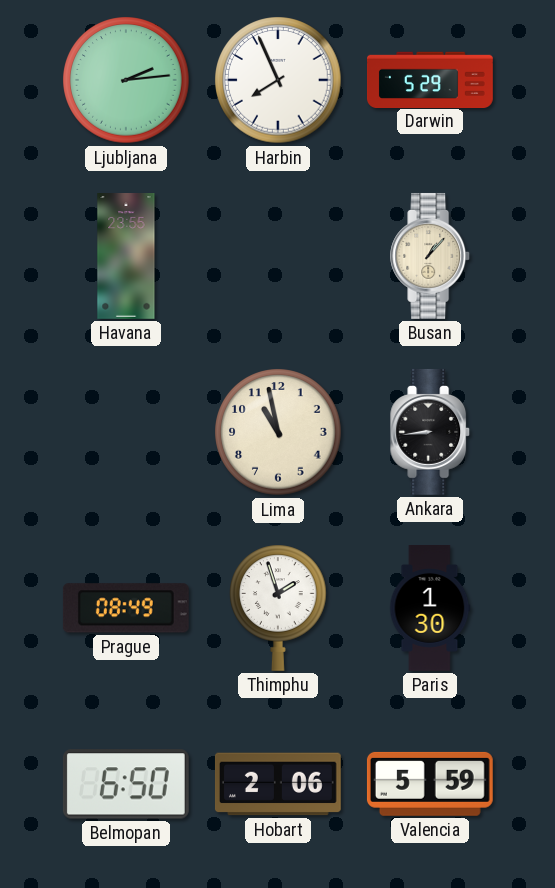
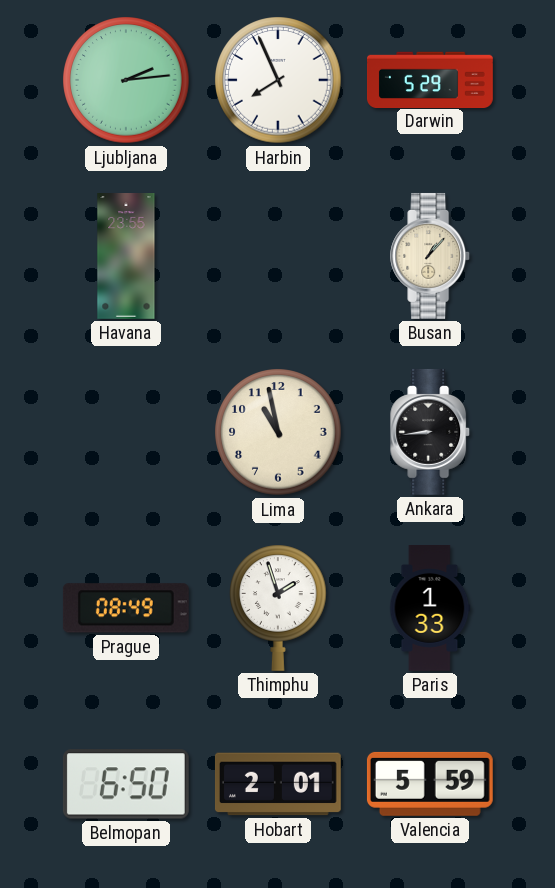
Paris: 1:30 -> 1:33
Hobart: 2:06 -> 2:01
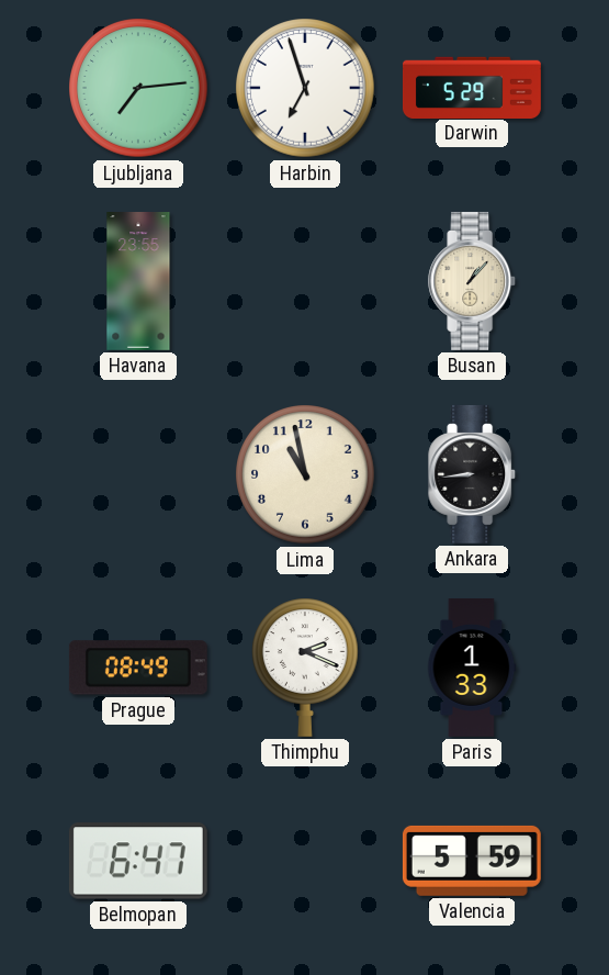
Ljubljana: 2:14 -> 7:14
Harbin: 7:56 -> 6:57
Thimphu: 1:57 -> 2:19
Belmopan: 6:50 -> 6:47
Hobart: 2:01 -> none
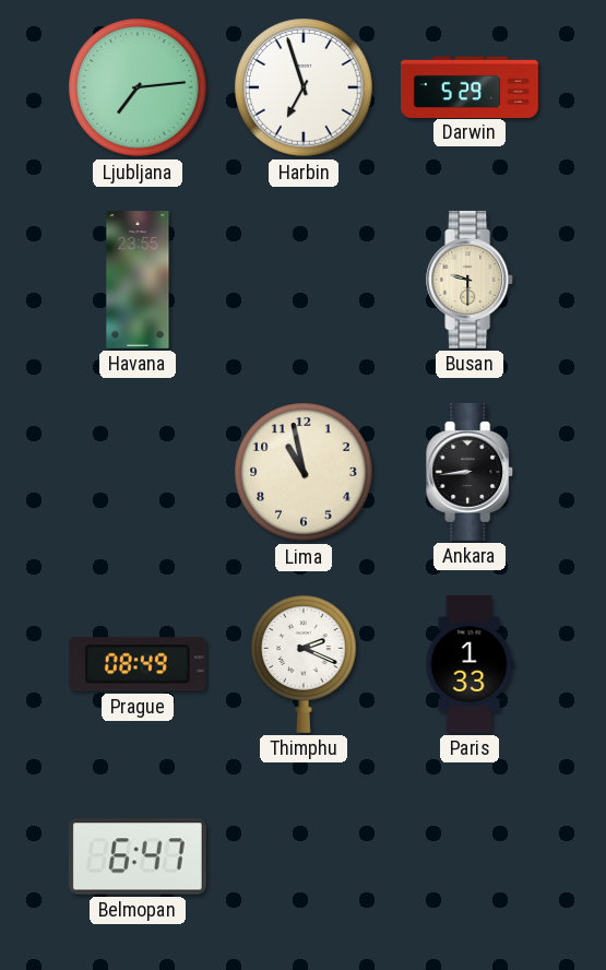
Busan: 1:07 -> 9:30
Valencia: 5:59 -> none
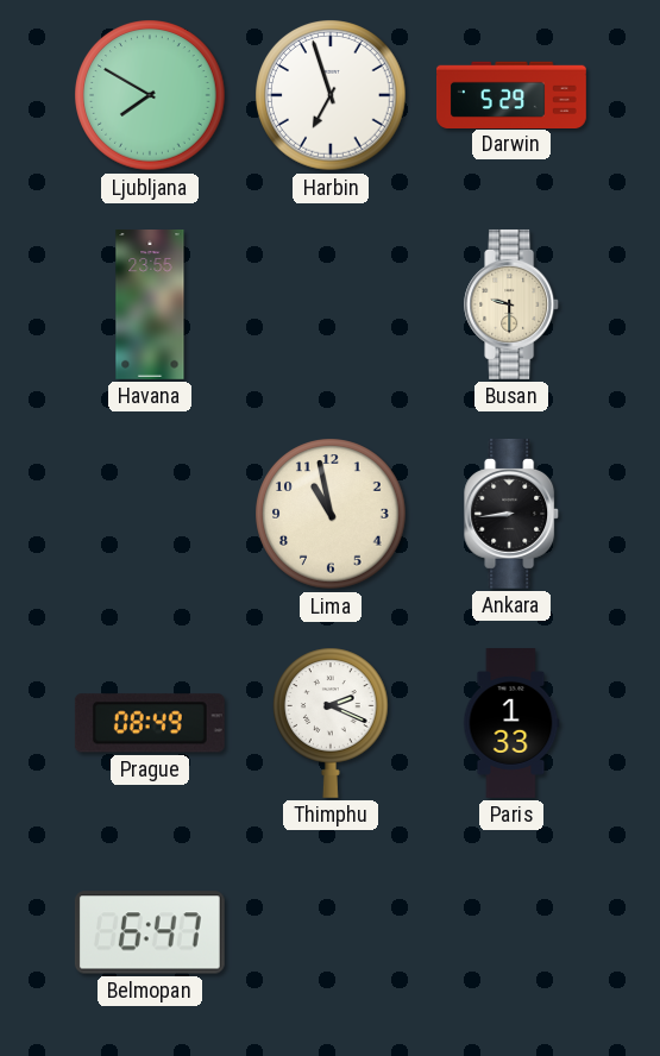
Ljubljana: 7:14 -> 7:50
